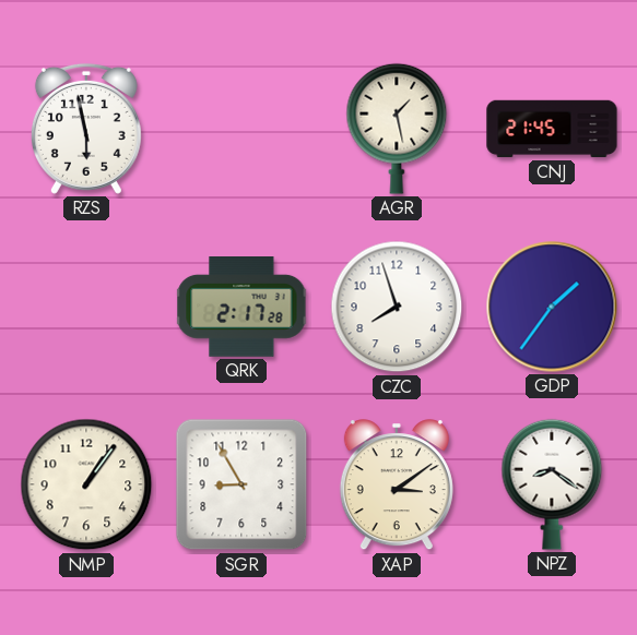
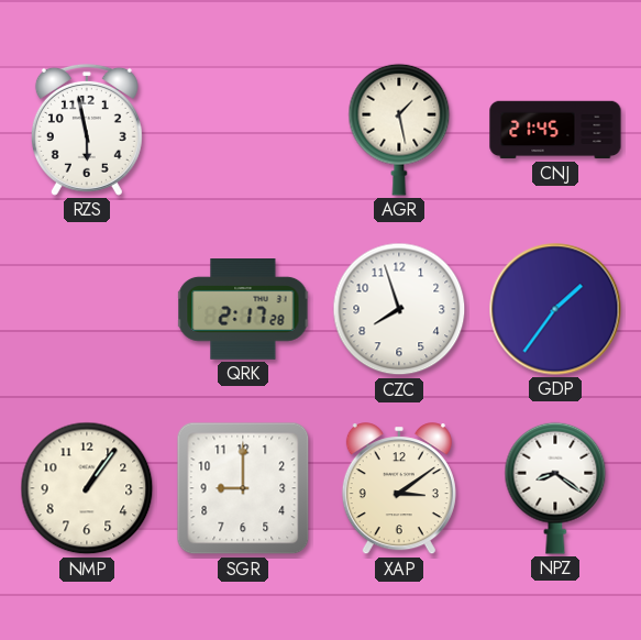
SGR: 8:55 -> 9:00
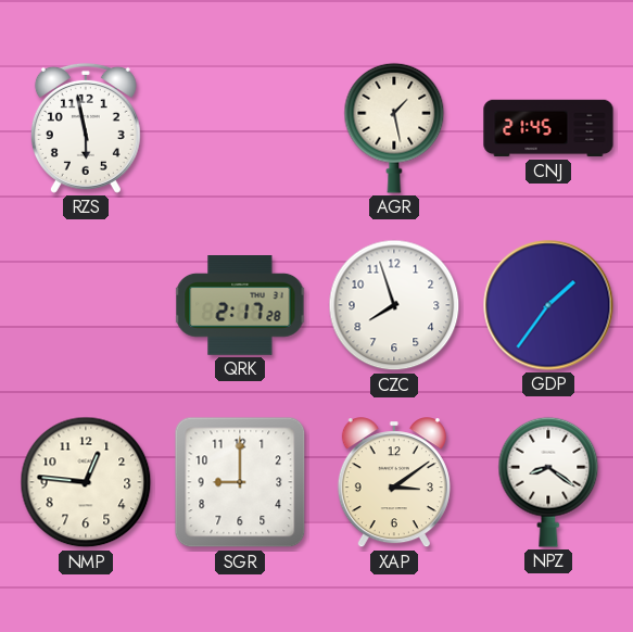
NMP: 1:06 -> 12:46
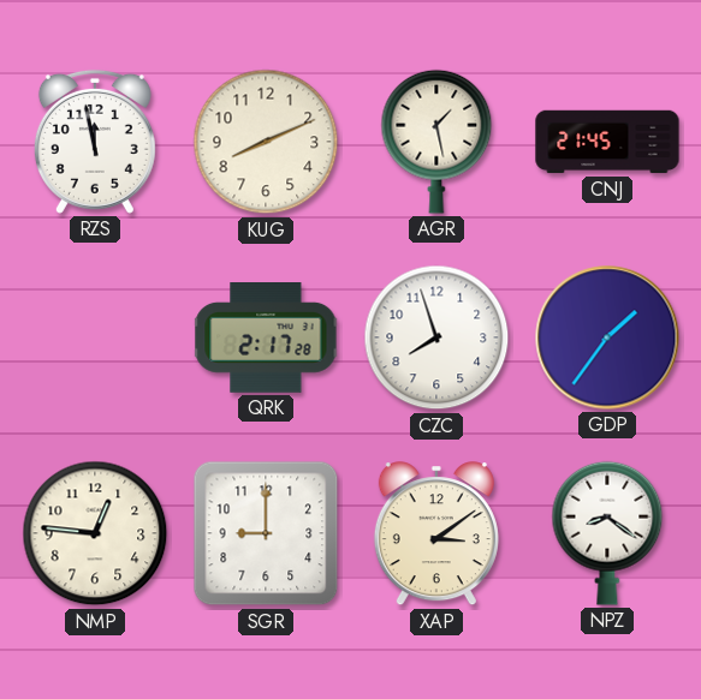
RZS: 5:58 -> 11:58
KUG: none -> 8:11
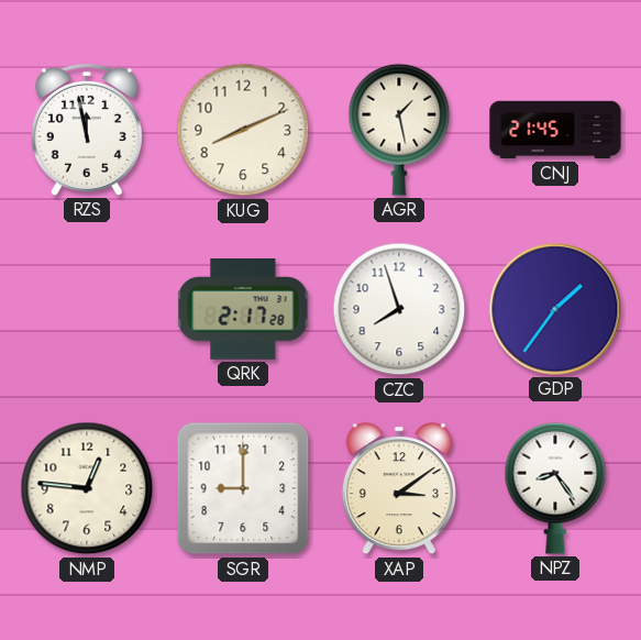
NPZ: 8:21 -> 8:24
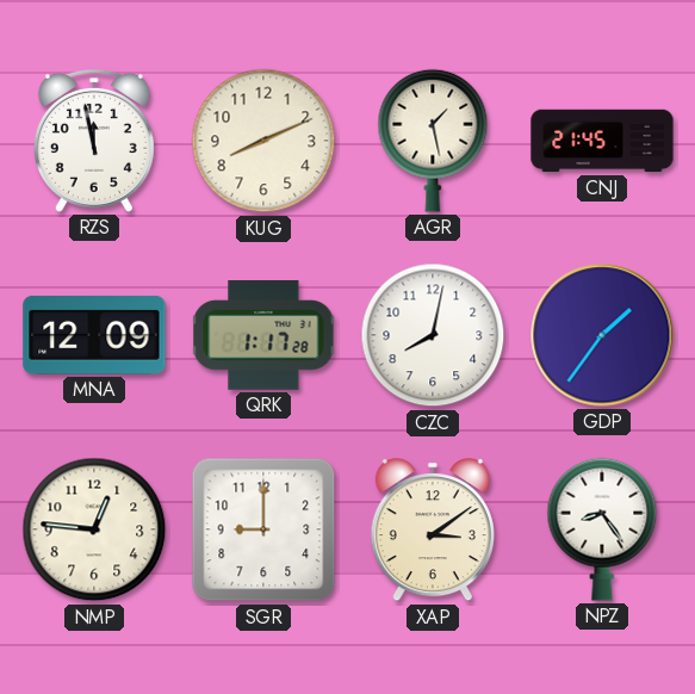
MNA: none -> 12:09
QRK: 2:17 -> 1:17
CZC: 7:57 -> 8:02
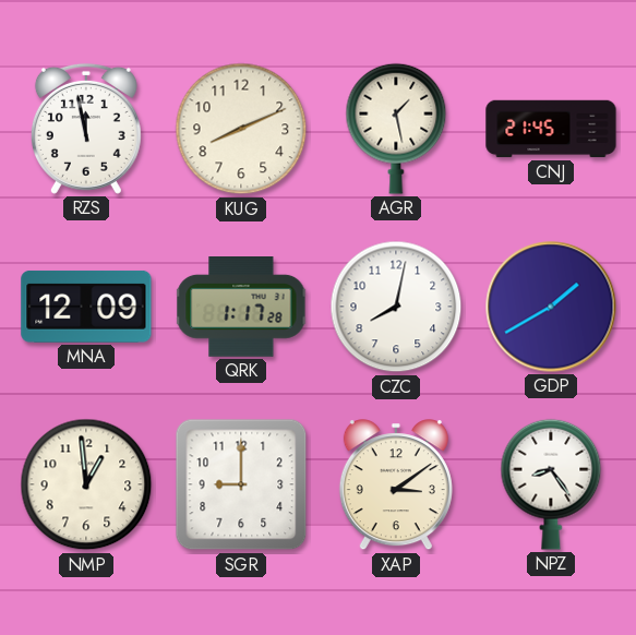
GDP: 1:36 -> 1:40
NMP: 12:46 -> 12:59
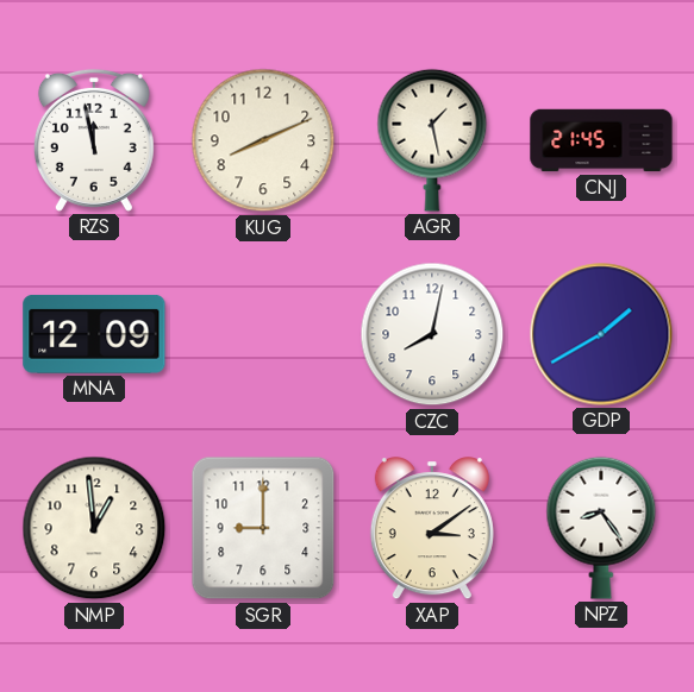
QRK: 1:17 -> none
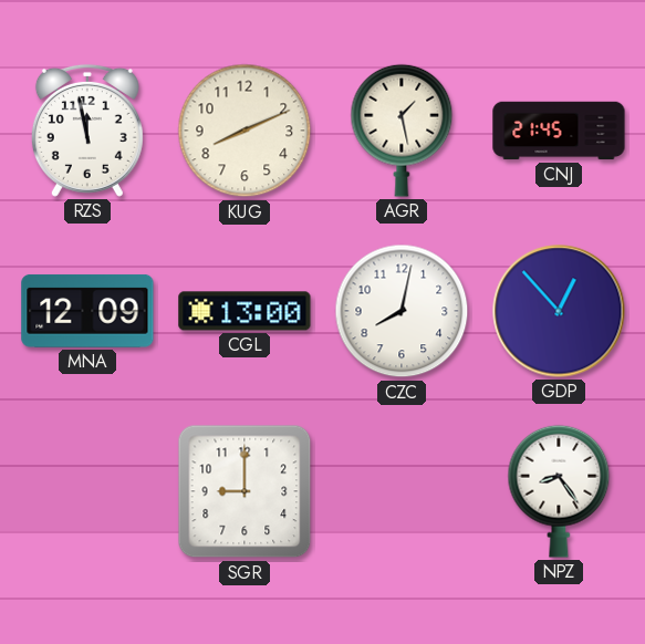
CGL: none -> 13:00
GDP: 1:40 -> 12:53
NMP: 12:59 -> none
XAP: 3:09 -> none
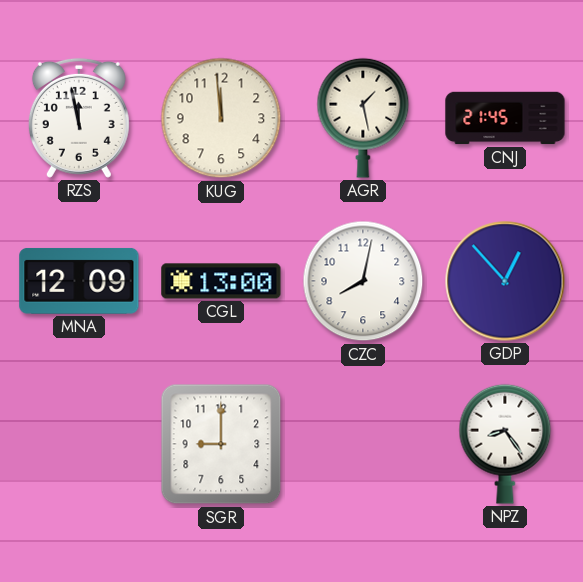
KUG: 8:11 -> 11:59
